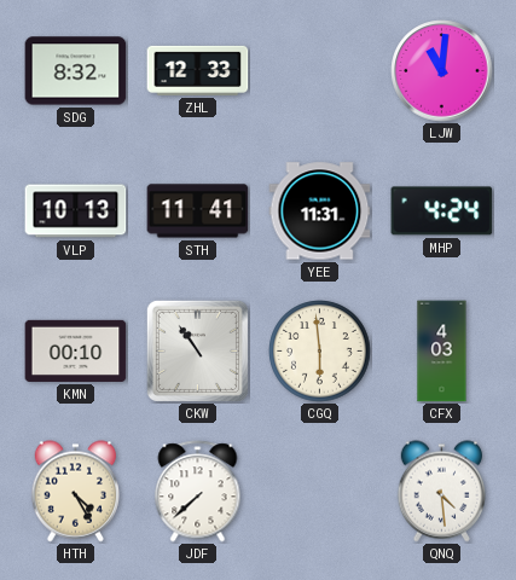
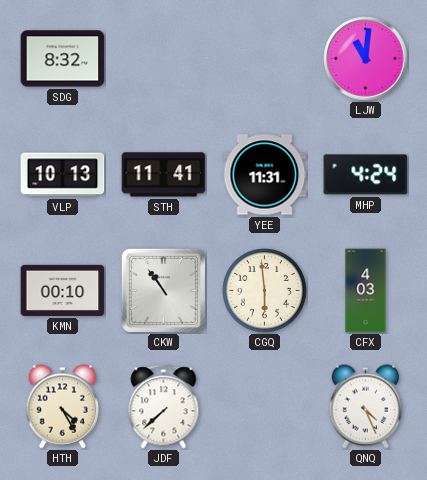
ZHL: 12:33 -> none
QNQ: 4:29 -> 4:26
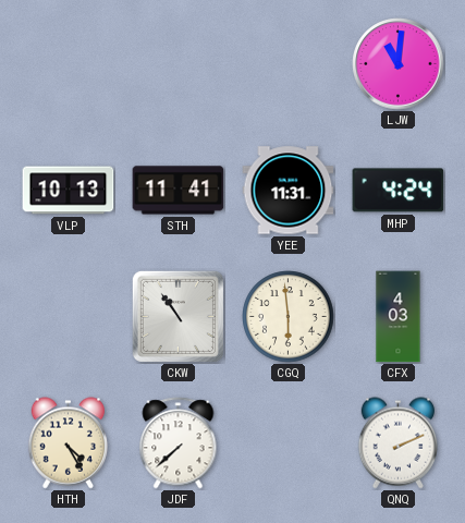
SDG: 8:32 -> none
KMN: 00:10 -> none
QNQ: 4:26 -> 2:11
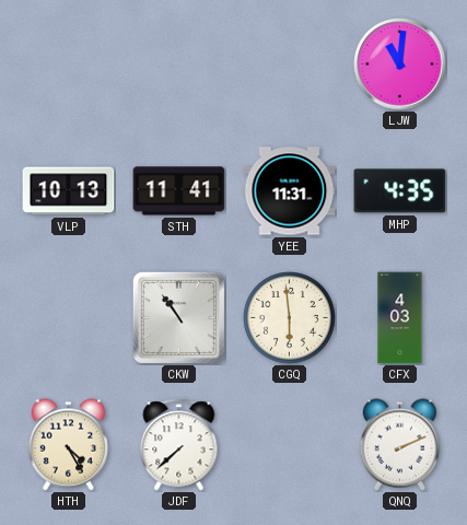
MHP: 4:24 -> 4:35
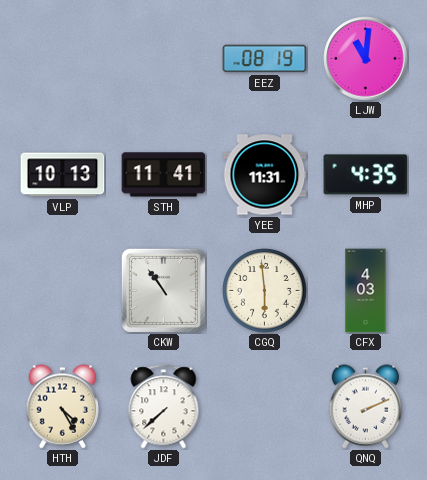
EEZ: none -> 08:19
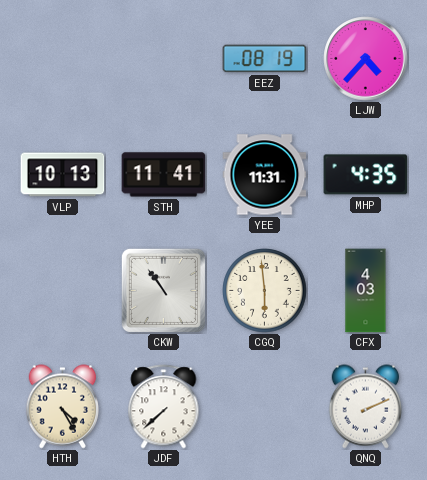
LJW: 11:01 -> 4:37
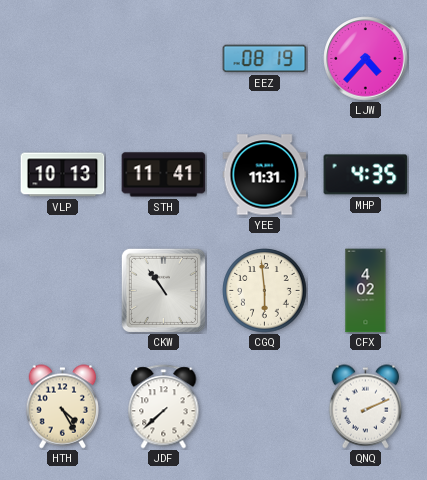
CFX: 4:03 -> 4:02
